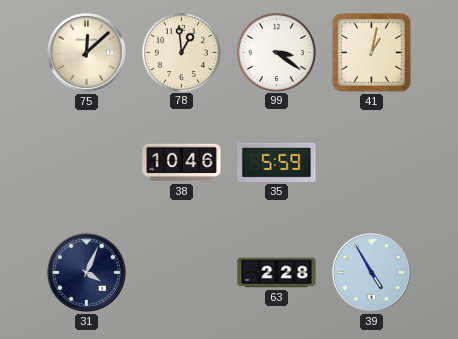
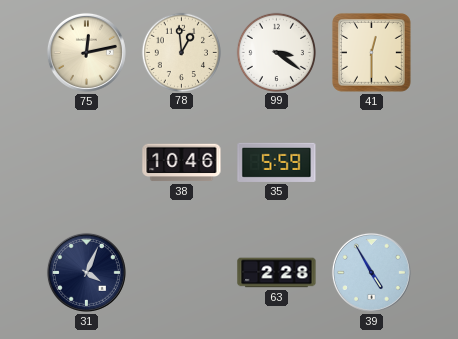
75: 12:08 -> 12:13
41: 1:02 -> 12:30
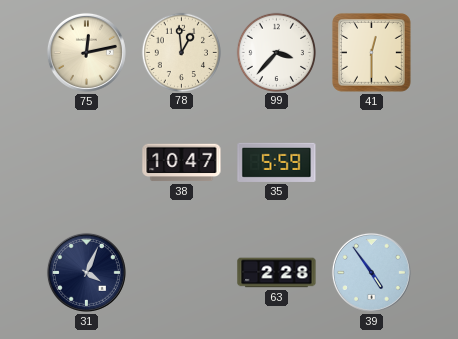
99: 3:21 -> 3:37
38: 10:46 -> 10:47
39: 4:55 -> 4:54
